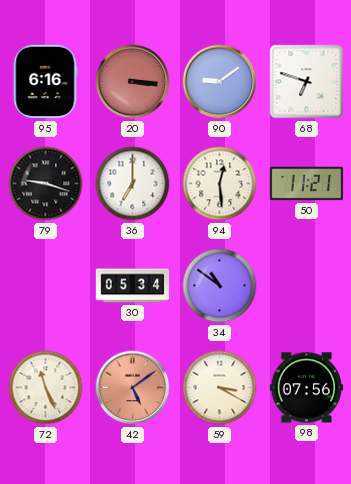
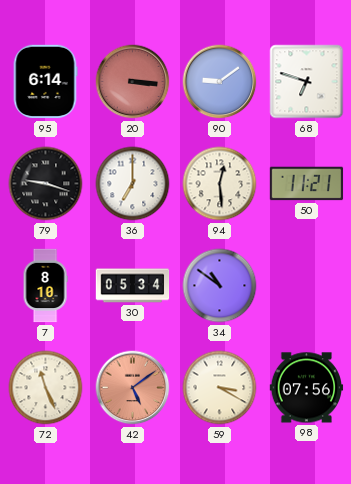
95: 6:16 -> 6:14
7: none -> 8:10
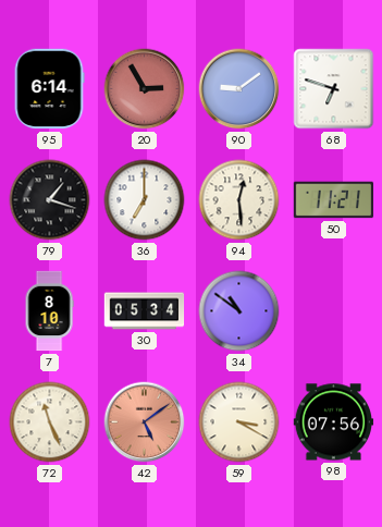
20: 3:16 -> 2:55
79: 9:18 -> 1:18
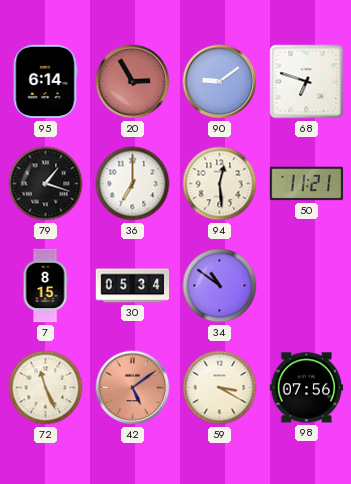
7: 8:10 -> 8:15
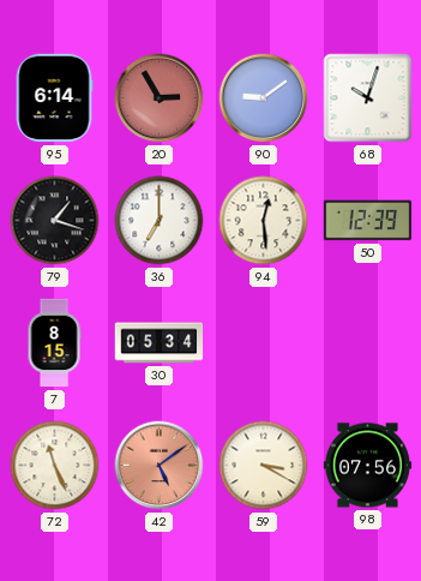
68: 6:48 -> 10:03
50: 11:21 -> 12:39
34: 10:51 -> none
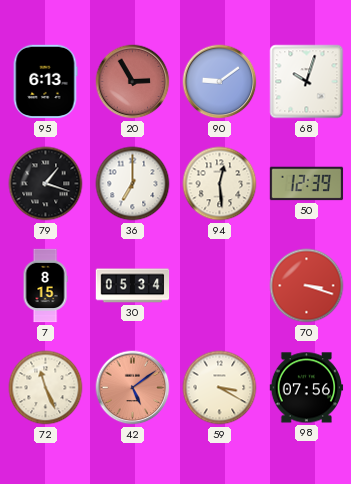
95: 6:14 -> 6:13
70: none -> 3:18
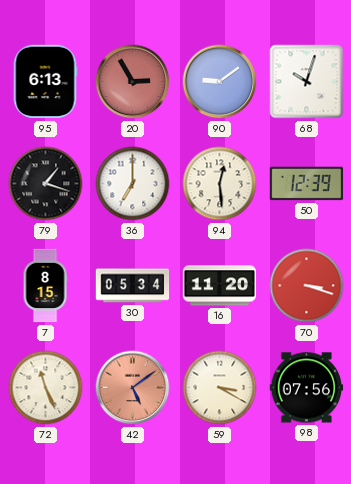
16: none -> 11:20
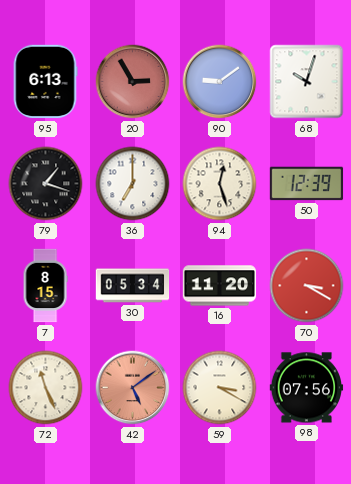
94: 12:29 -> 12:27
70: 3:18 -> 3:20
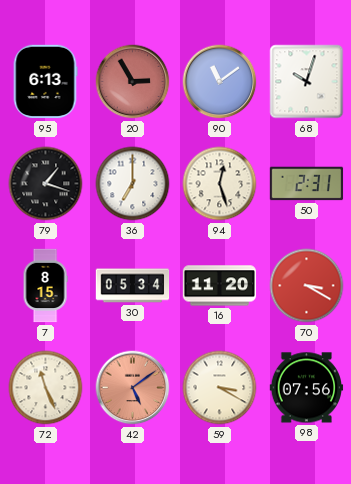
90: 9:09 -> 11:09
50: 12:39 -> 2:31
